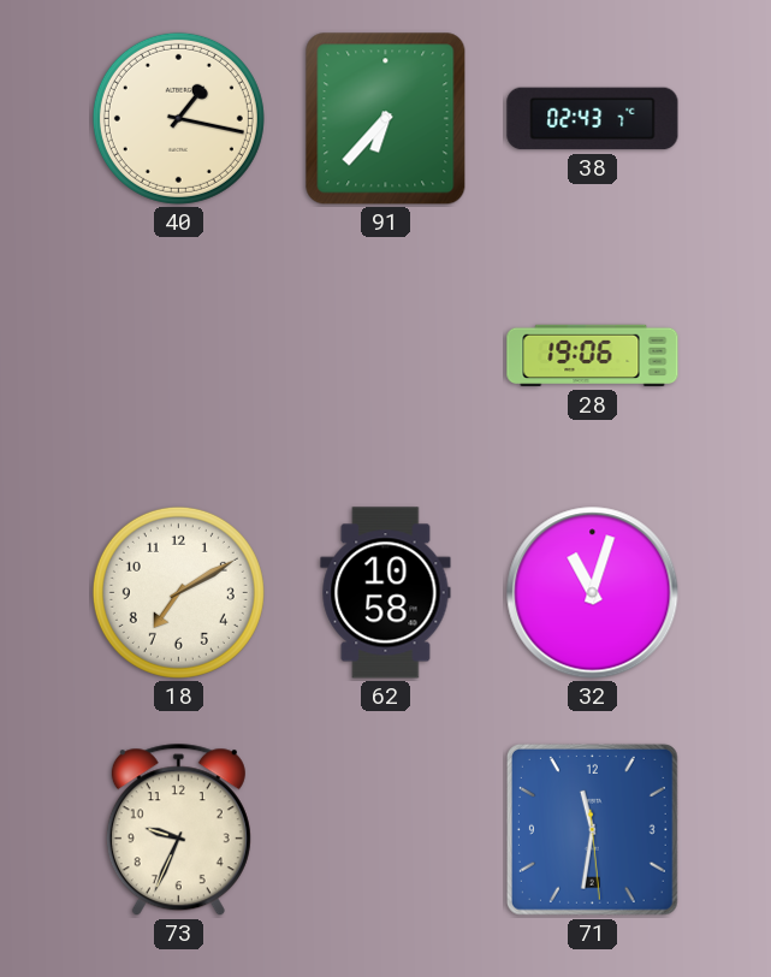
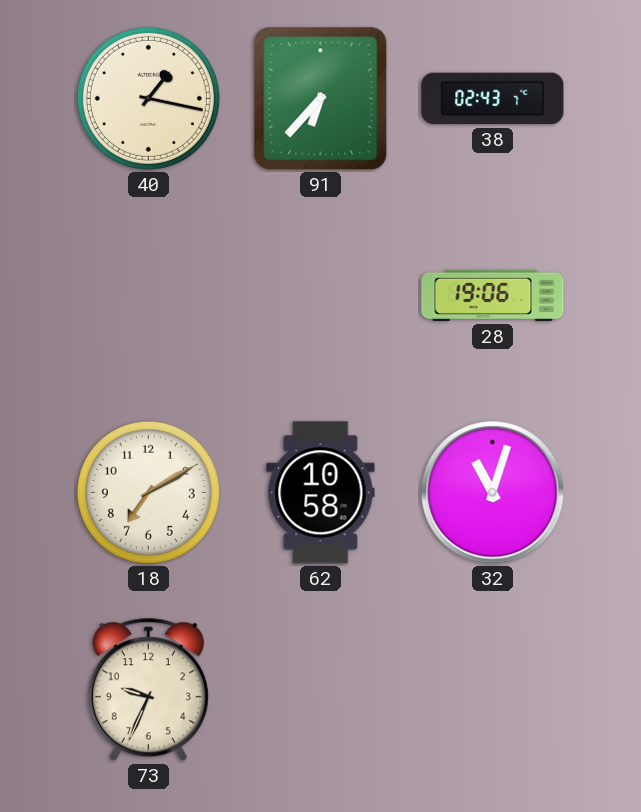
71: 11:31 -> none
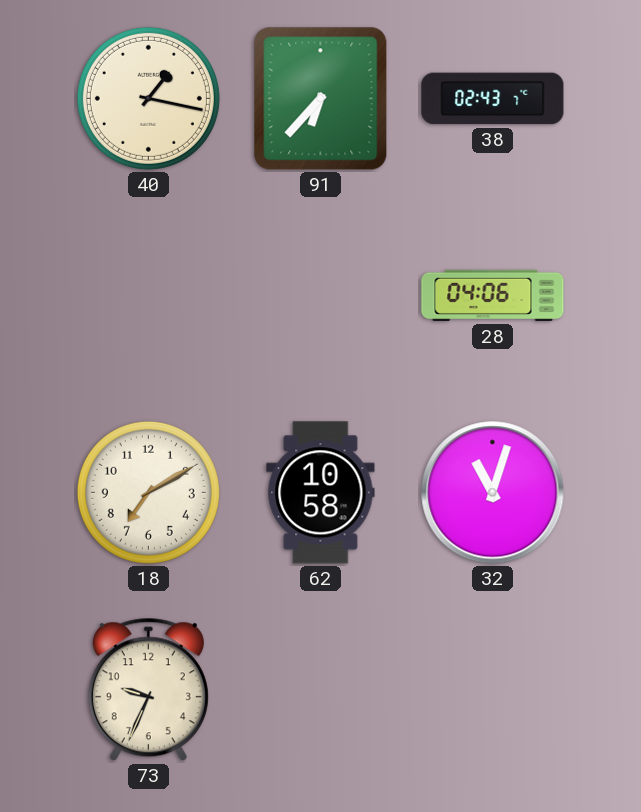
28: 19:06 -> 04:06
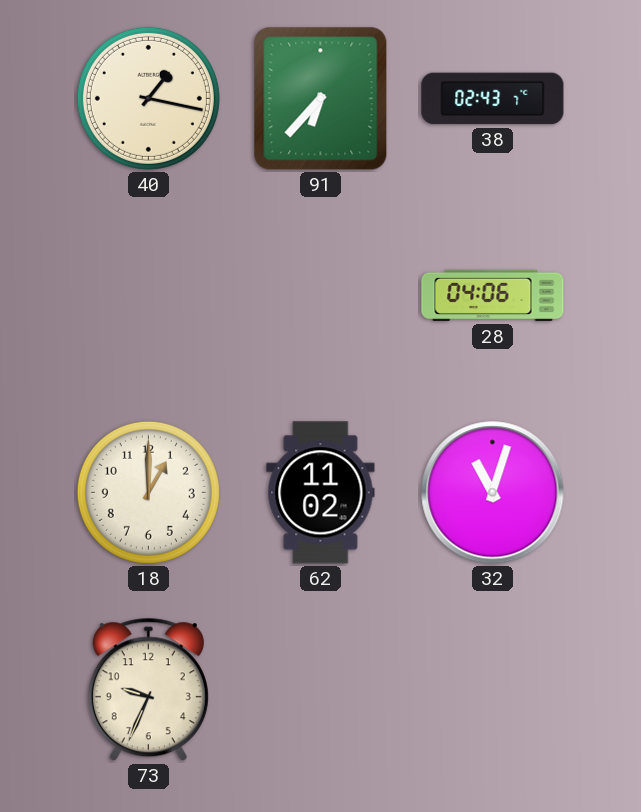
18: 7:10 -> 1:00
62: 10:58 -> 11:02
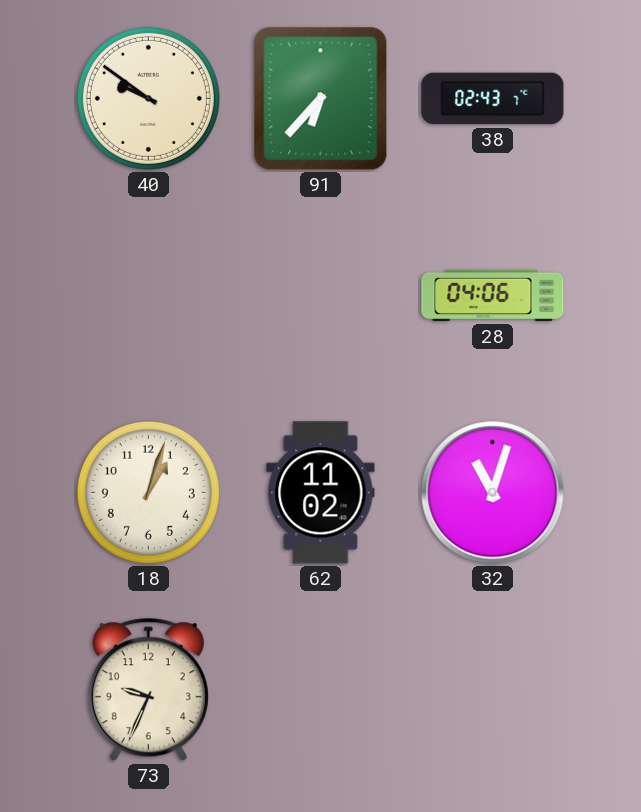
40: 1:17 -> 9:51
18: 1:00 -> 1:03
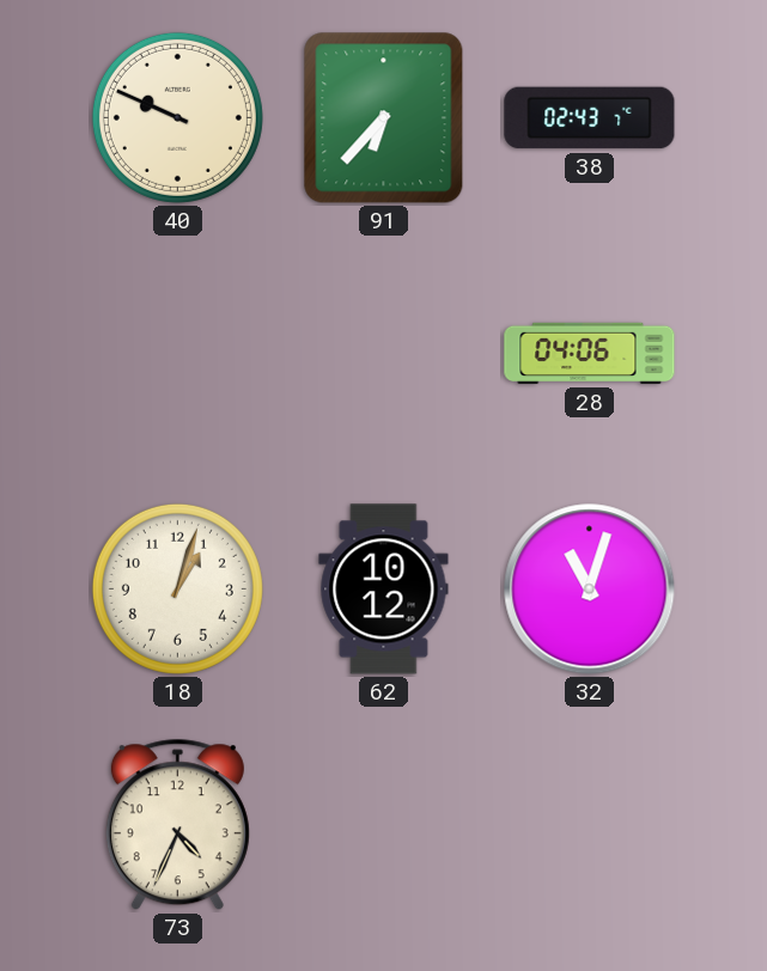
40: 9:51 -> 9:49
62: 11:02 -> 10:12
73: 9:34 -> 4:34
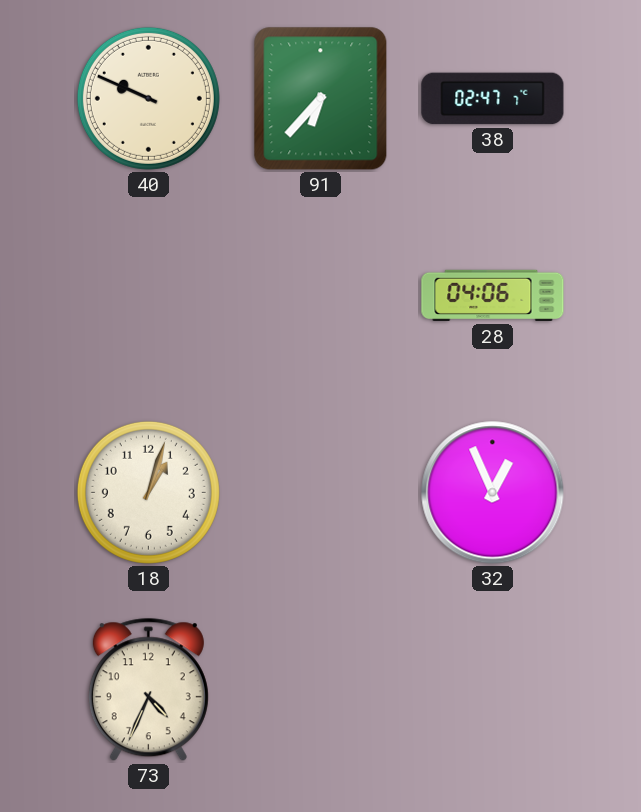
38: 02:43 -> 02:47
62: 10:12 -> none
32: 11:03 -> 12:56
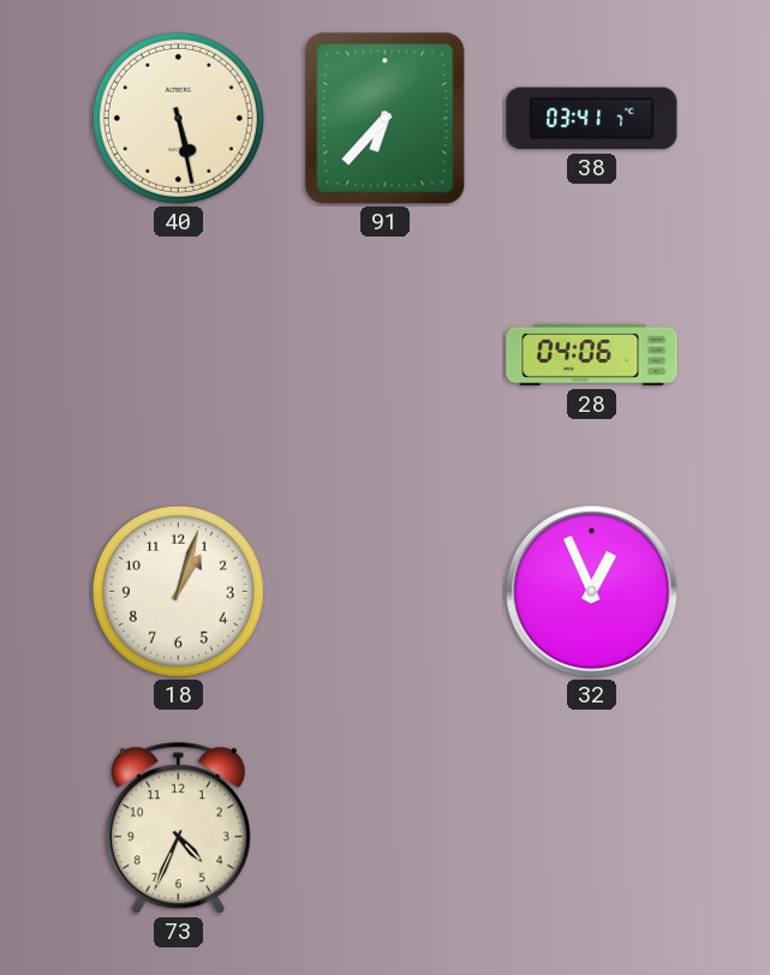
40: 9:49 -> 5:28
38: 02:47 -> 03:41
